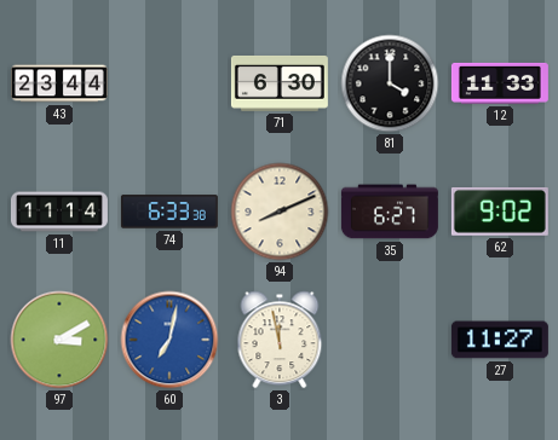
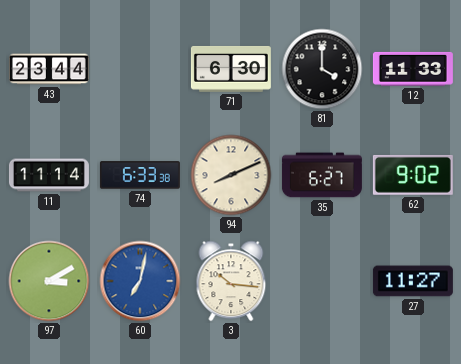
3: 11:58 -> 10:16
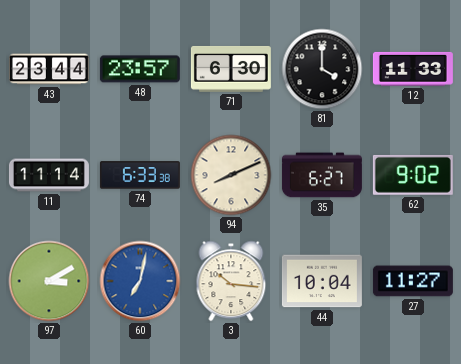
48: none -> 23:57
44: none -> 10:04
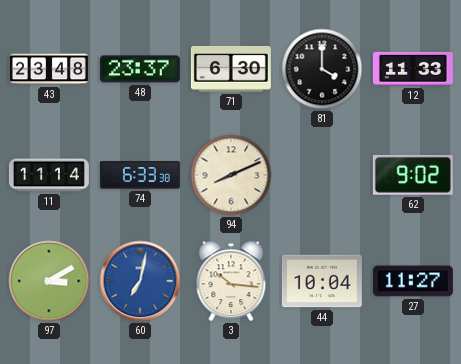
43: 23:44 -> 23:48
48: 23:57 -> 23:37
35: 6:27 -> none
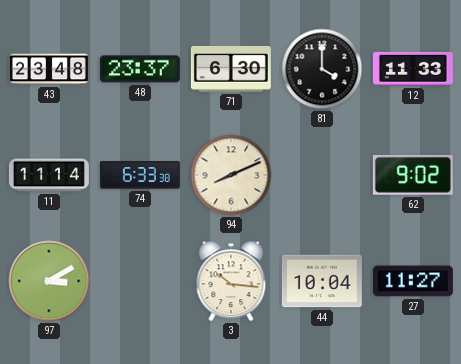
60: 7:02 -> none
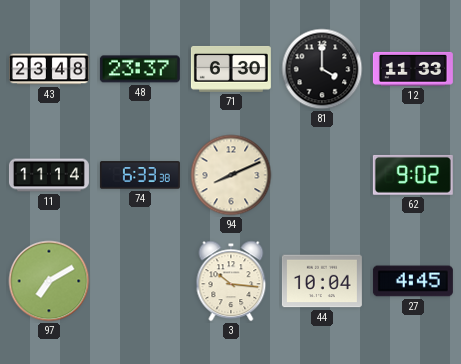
97: 3:10 -> 7:10
27: 11:27 -> 4:45
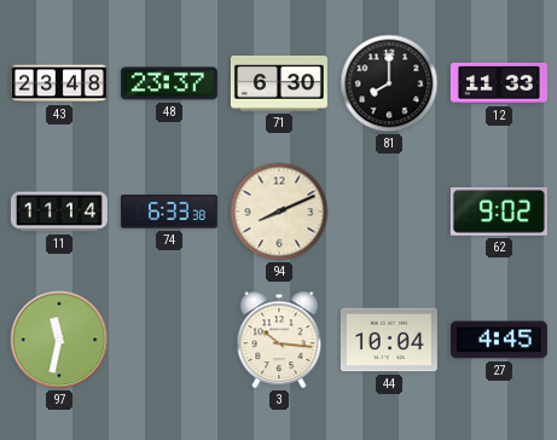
81: 4:00 -> 8:00
97: 7:10 -> 11:32
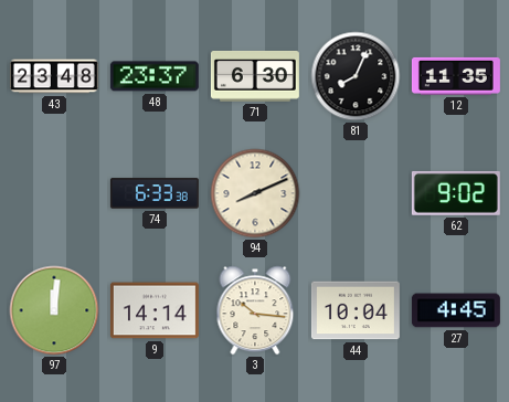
81: 8:00 -> 8:04
12: 11:33 -> 11:35
11: 11:14 -> none
97: 11:32 -> 12:01
9: none -> 14:14
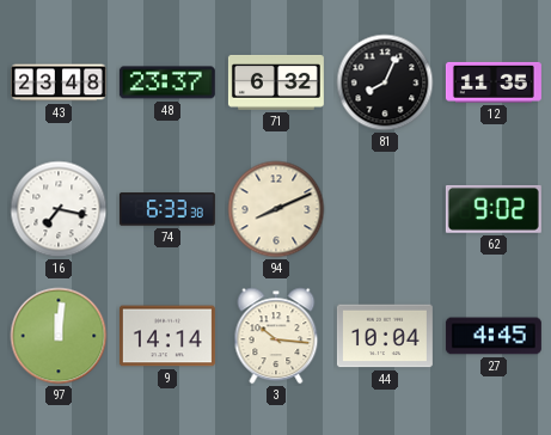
71: 6:30 -> 6:32
16: none -> 7:17
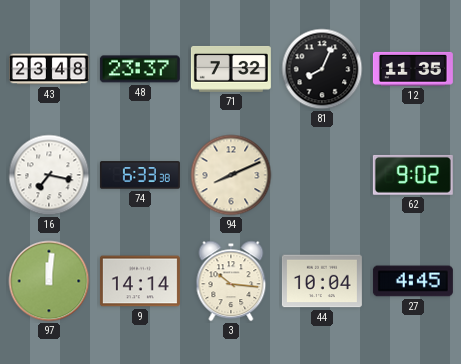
71: 6:32 -> 7:32
